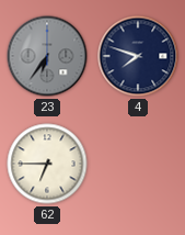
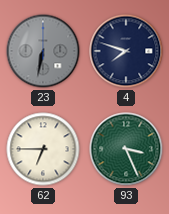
23: 6:36 -> 6:32
93: none -> 3:26
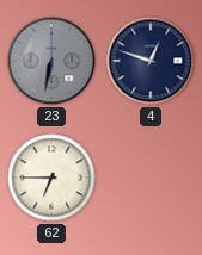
4: 7:48 -> 12:48
93: 3:26 -> none
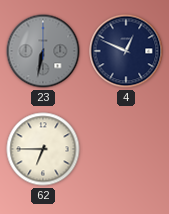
4: 12:48 -> 12:49
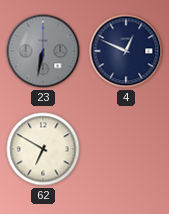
62: 6:45 -> 6:50
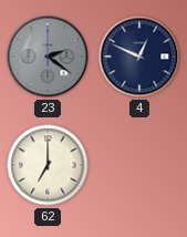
23: 6:32 -> 2:21
62: 6:50 -> 7:00
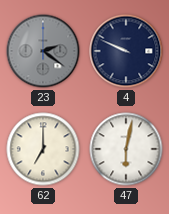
4: 12:49 -> 9:49
47: none -> 6:02
